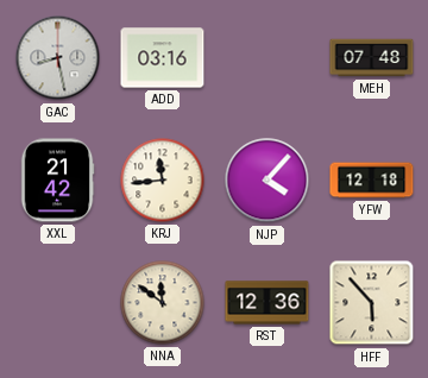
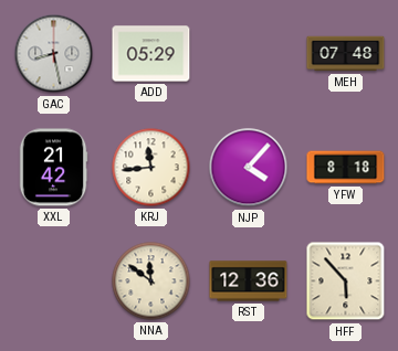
ADD: 03:16 -> 05:29
YFW: 12:18 -> 8:18
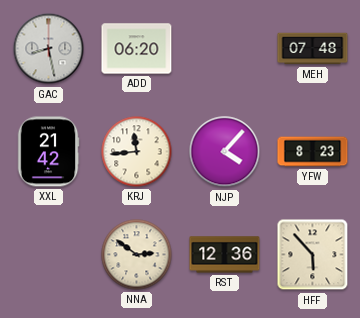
ADD: 05:29 -> 06:20
YFW: 8:18 -> 8:23
NNA: 11:51 -> 2:51
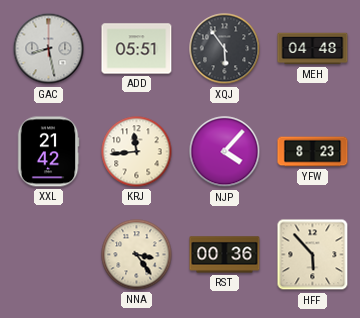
ADD: 06:20 -> 05:51
XQJ: none -> 5:54
MEH: 07:48 -> 04:48
NNA: 2:51 -> 3:24
RST: 12:36 -> 00:36
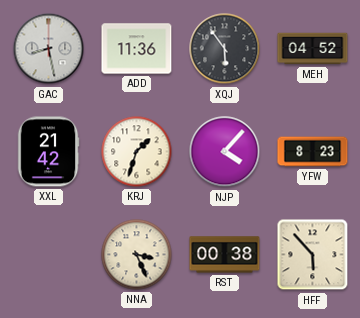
ADD: 05:51 -> 11:36
MEH: 04:48 -> 04:52
KRJ: 11:44 -> 1:33
NNA: 3:24 -> 3:26
RST: 00:36 -> 00:38
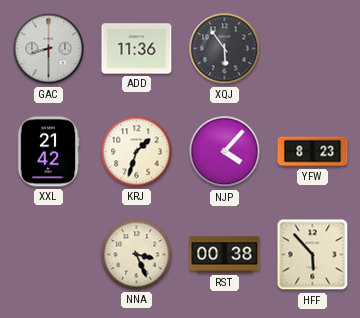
GAC: 8:28 -> 8:30
MEH: 04:52 -> none
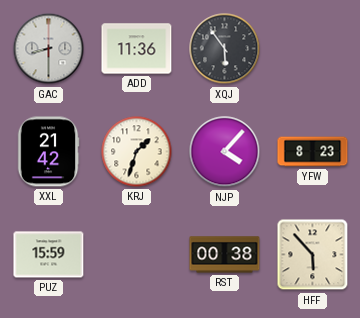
PUZ: none -> 15:59
NNA: 3:26 -> none
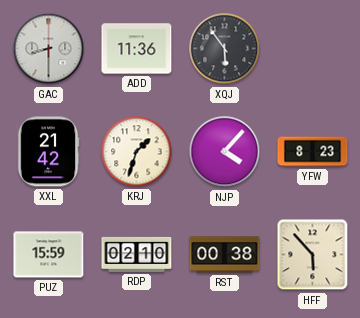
RDP: none -> 02:10
